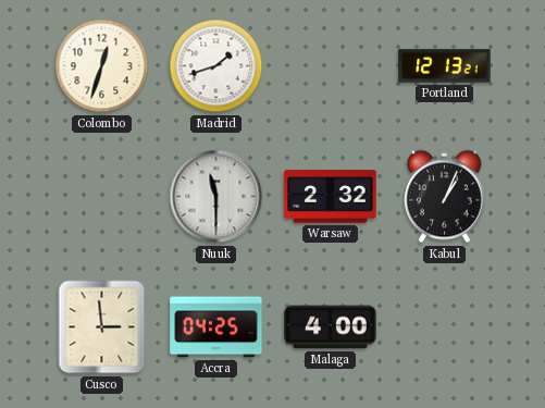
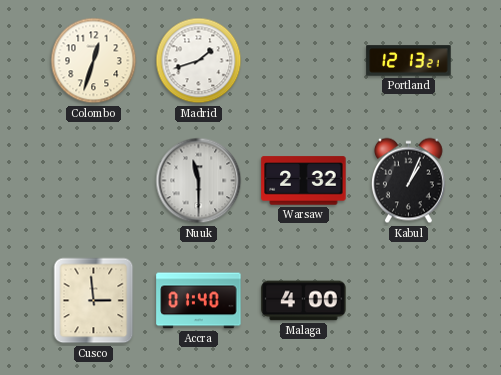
Accra: 04:25 -> 01:40
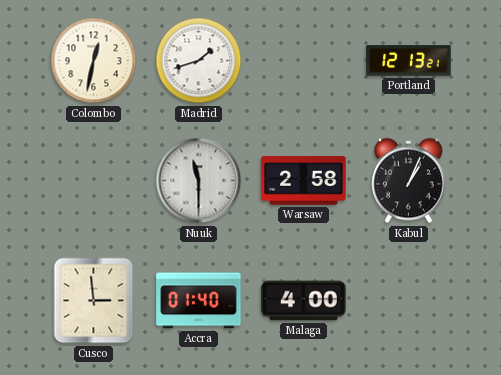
Colombo: 12:33 -> 12:32
Warsaw: 2:32 -> 2:58
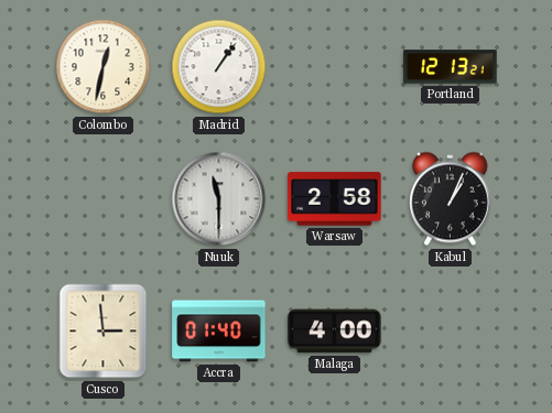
Madrid: 1:42 -> 1:06
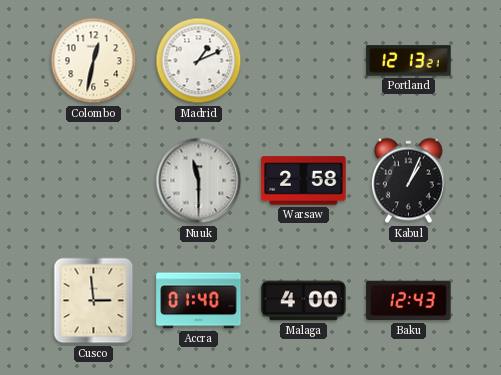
Madrid: 1:06 -> 1:11
Baku: none -> 12:43
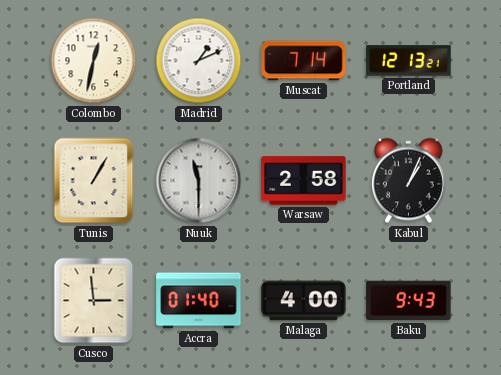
Muscat: none -> 7:14
Tunis: none -> 1:05
Baku: 12:43 -> 9:43
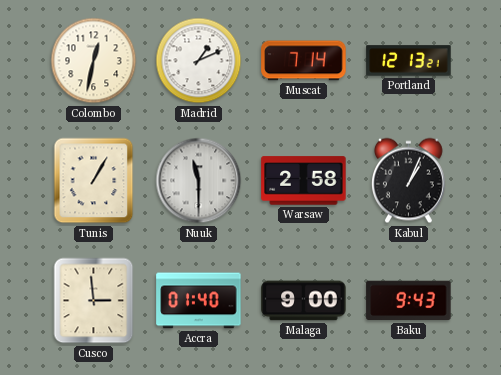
Malaga: 4:00 -> 9:00
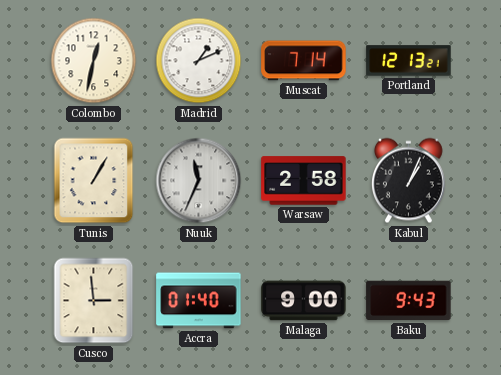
Nuuk: 11:30 -> 11:34
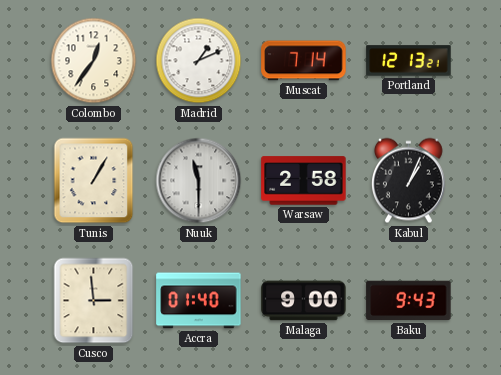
Colombo: 12:32 -> 12:36
Nuuk: 11:34 -> 11:30
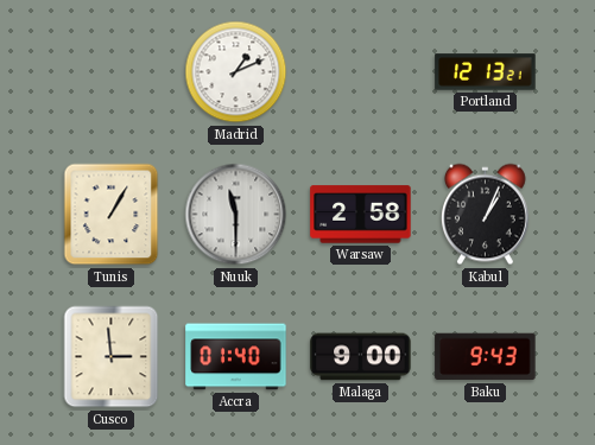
Colombo: 12:36 -> none
Muscat: 7:14 -> none
